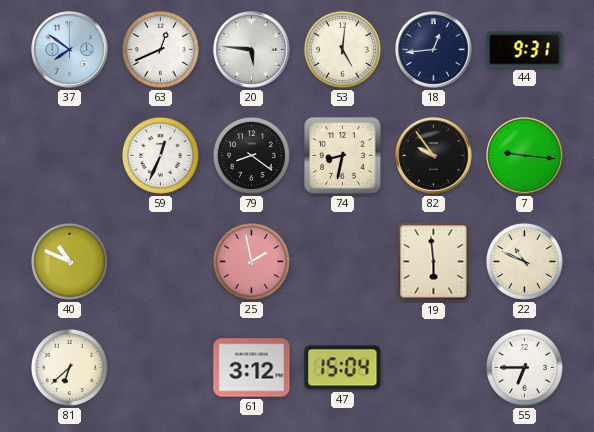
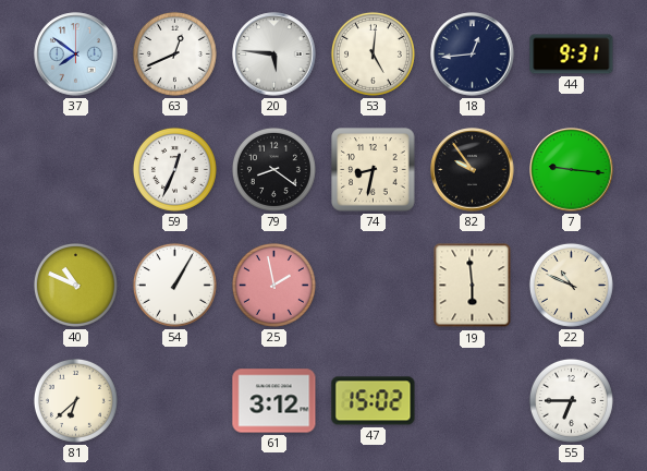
54: none -> 1:05
47: 15:04 -> 15:02
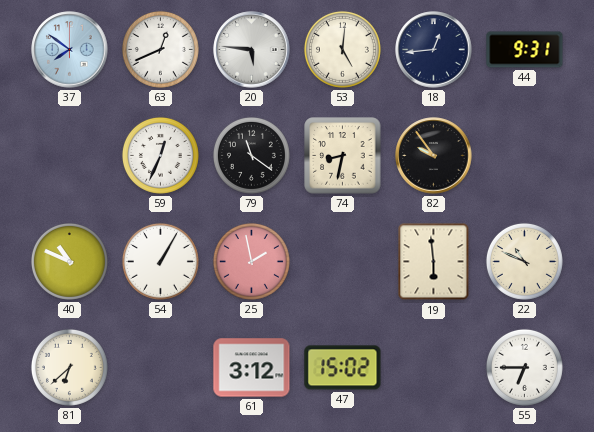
79: 8:21 -> 11:21
7: 9:16 -> none
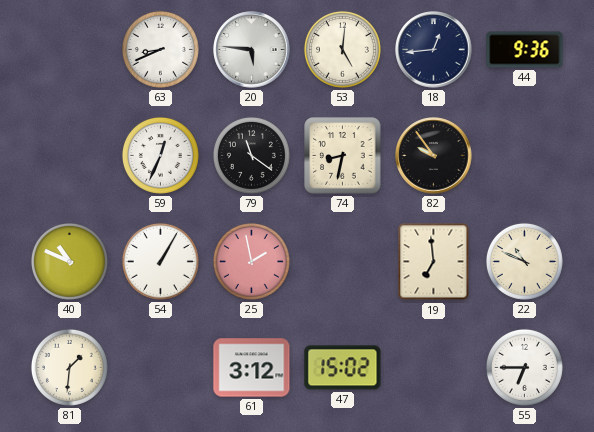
37: 7:51 -> none
63: 12:41 -> 8:41
44: 9:31 -> 9:36
19: 5:59 -> 6:59
81: 6:38 -> 1:31
